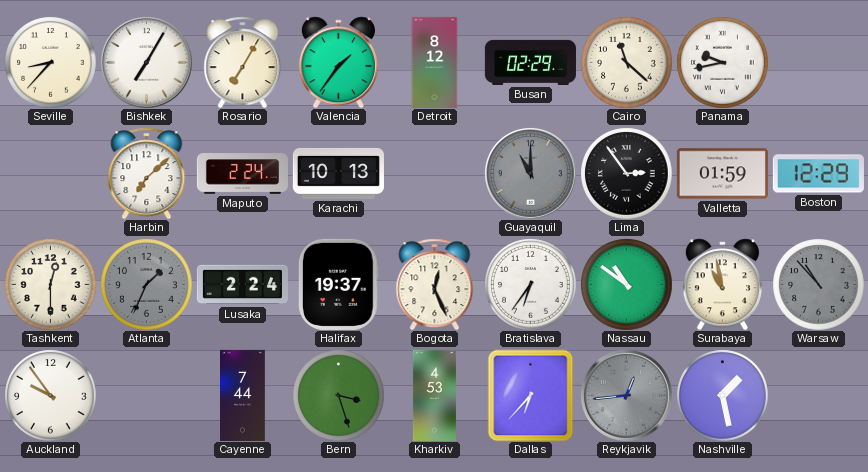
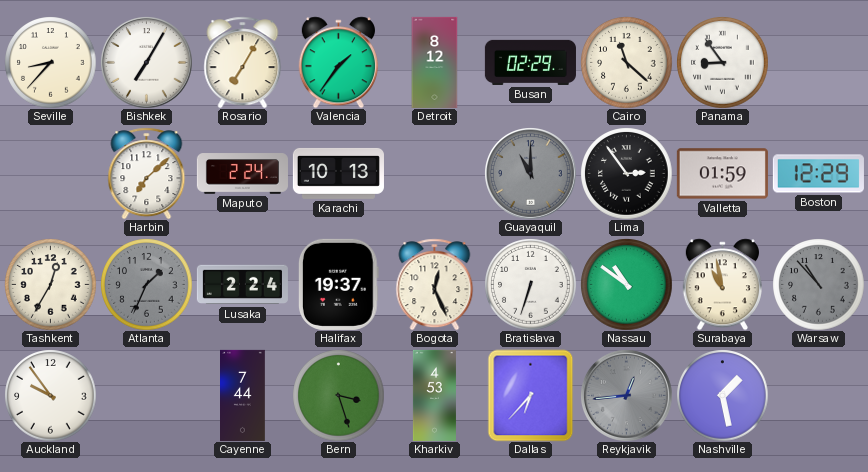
Panama: 9:43 -> 8:54
Tashkent: 12:30 -> 12:35
Bratislava: 6:36 -> 6:33
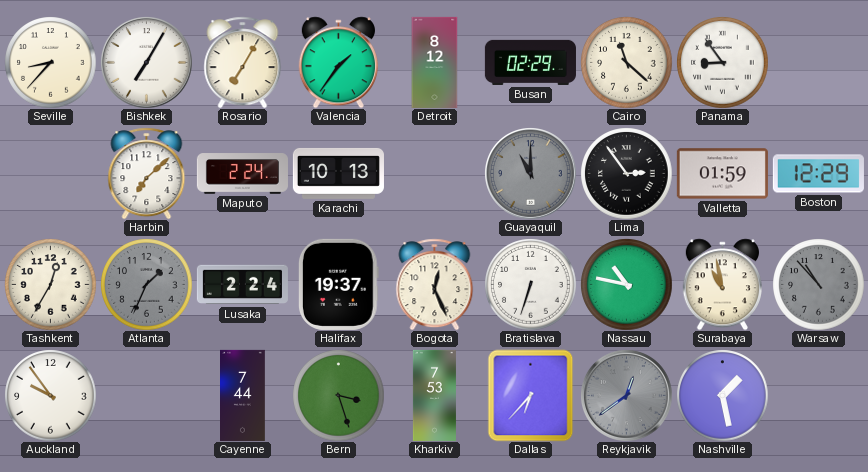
Nassau: 10:51 -> 10:47
Kharkiv: 4:53 -> 7:53
Reykjavik: 12:44 -> 12:39
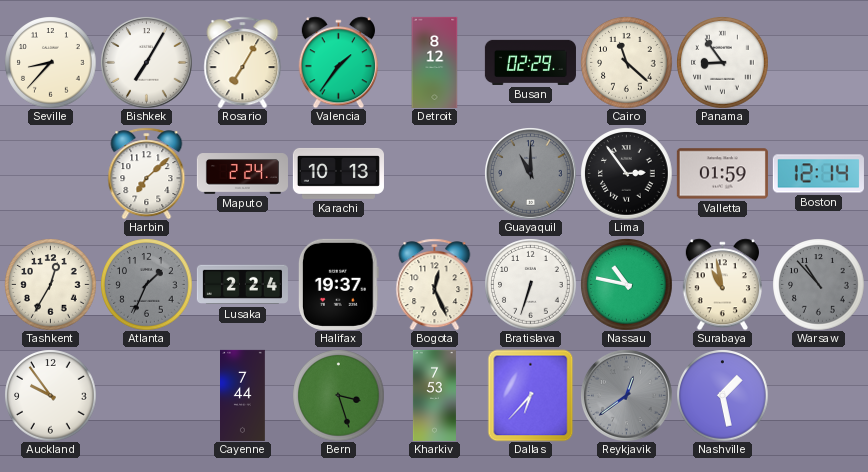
Boston: 12:29 -> 12:14
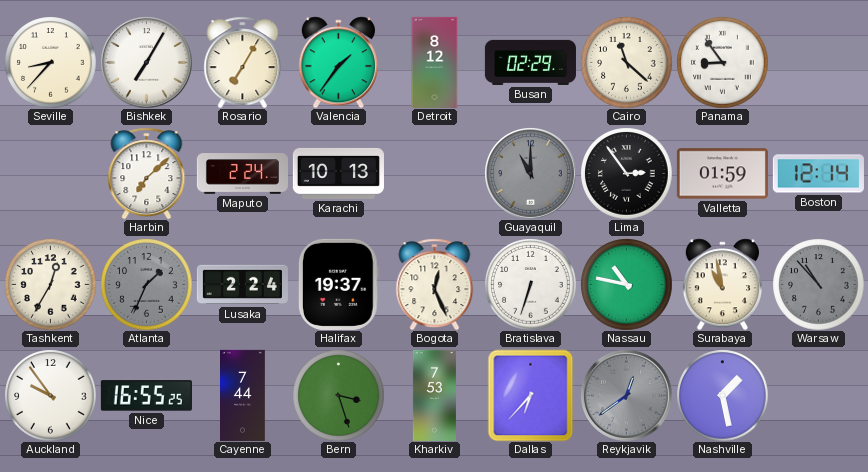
Nice: none -> 16:55
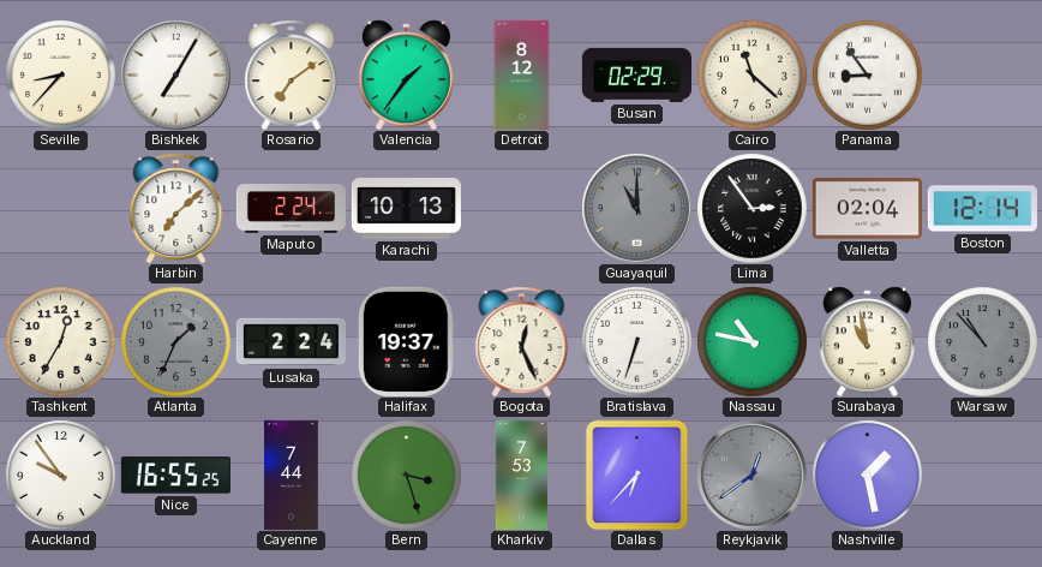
Rosario: 7:05 -> 7:09
Valletta: 01:59 -> 02:04
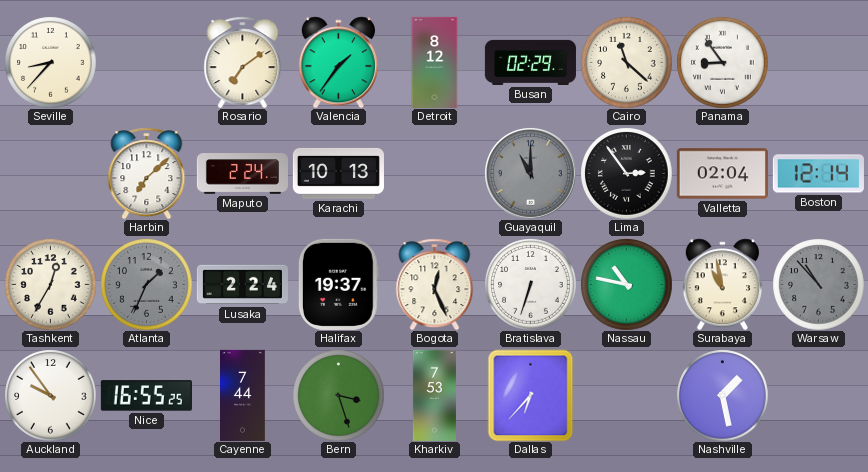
Bishkek: 7:05 -> none
Reykjavik: 12:39 -> none
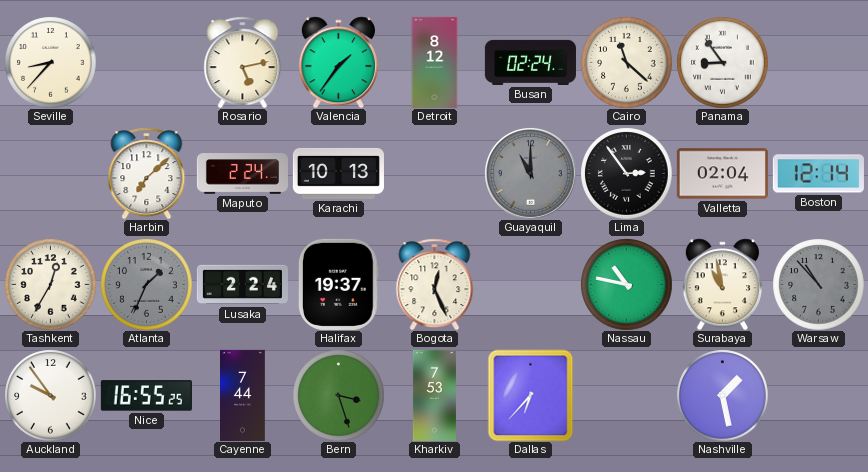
Rosario: 7:09 -> 5:13
Busan: 02:29 -> 02:24
Bratislava: 6:33 -> none
